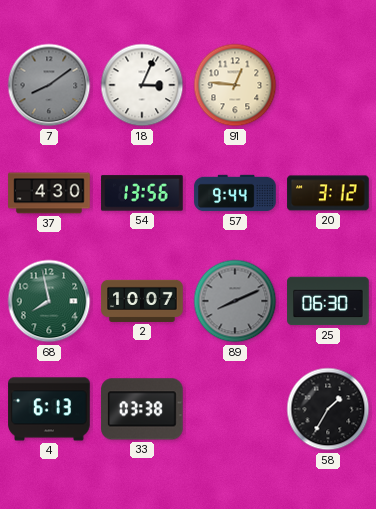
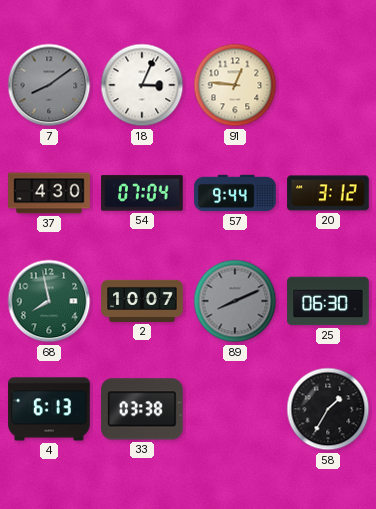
54: 13:56 -> 07:04
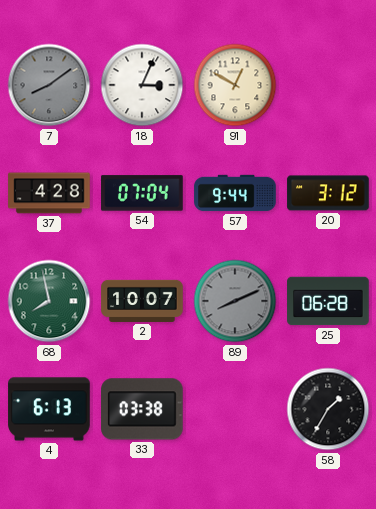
91: 12:46 -> 12:50
37: 4:30 -> 4:28
25: 06:30 -> 06:28
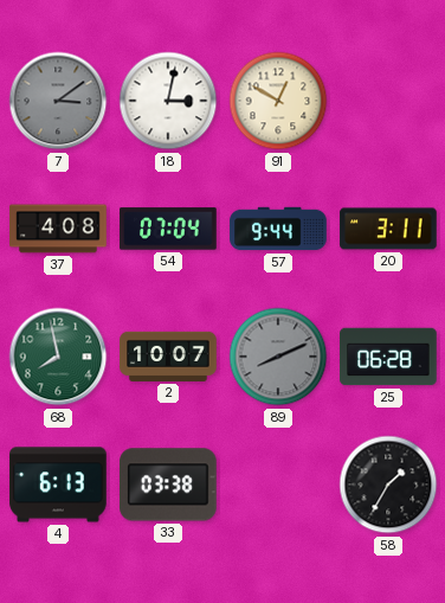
7: 8:09 -> 3:09
18: 3:04 -> 3:02
37: 4:28 -> 4:08
20: 3:12 -> 3:11
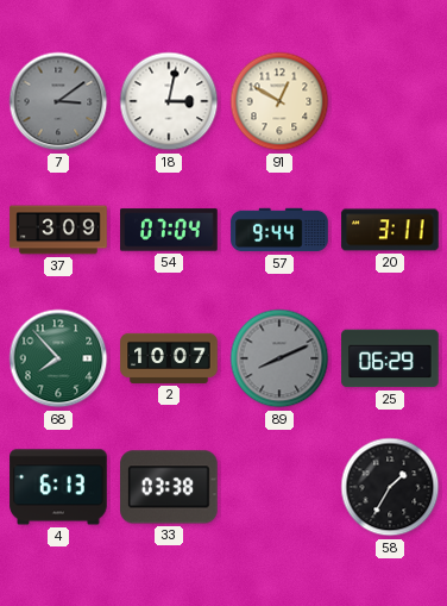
37: 4:08 -> 3:09
68: 7:58 -> 7:53
25: 06:28 -> 06:29
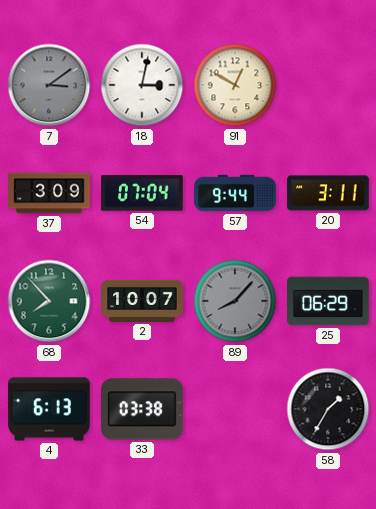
89: 8:11 -> 8:07
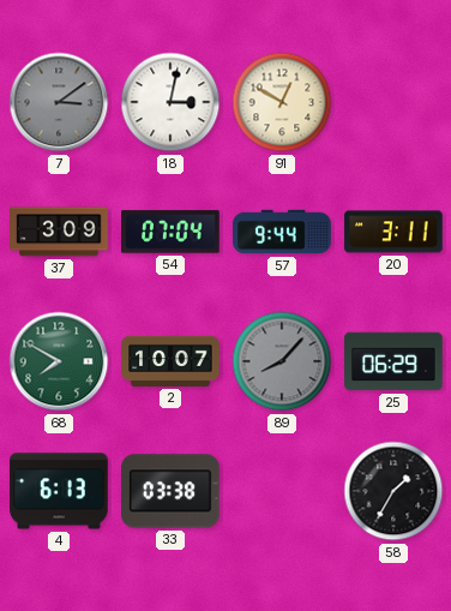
68: 7:53 -> 7:50
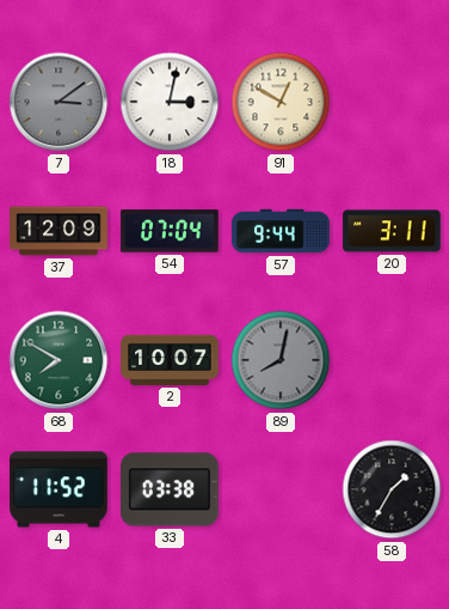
37: 3:09 -> 12:09
89: 8:07 -> 8:02
25: 06:29 -> none
4: 6:13 -> 11:52
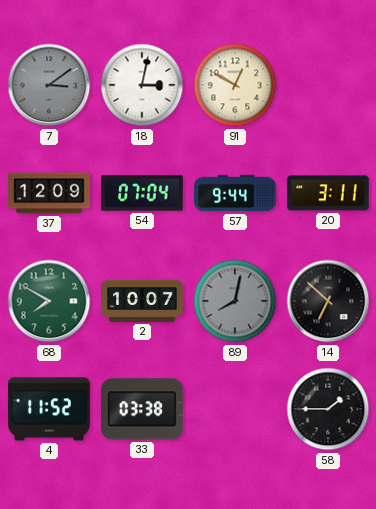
14: none -> 6:52
58: 1:35 -> 1:45
